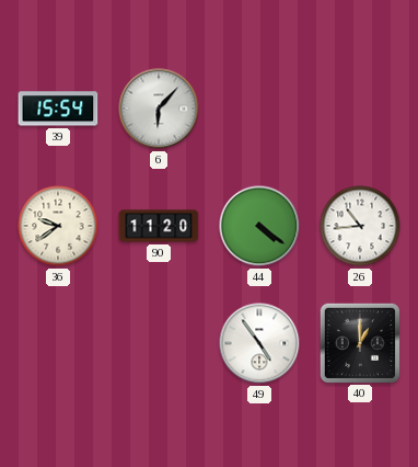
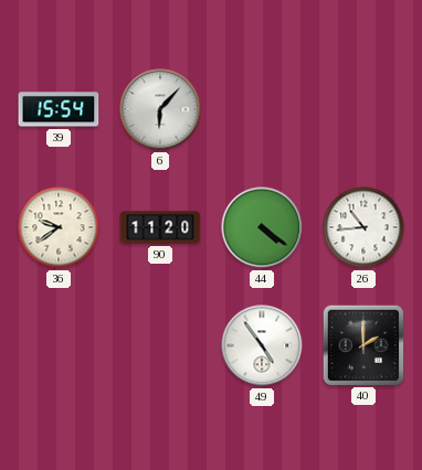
40: 1:00 -> 2:00
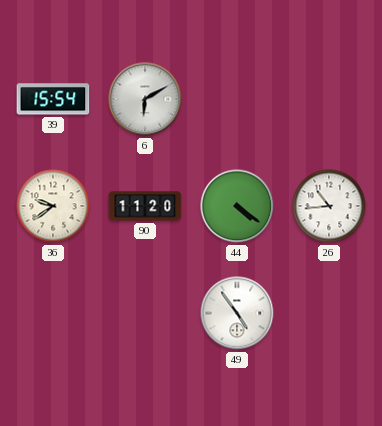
6: 6:07 -> 6:10
40: 2:00 -> none
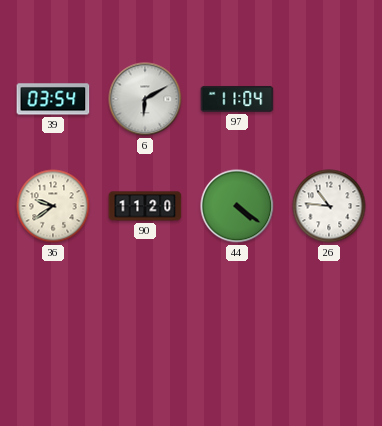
39: 15:54 -> 03:54
97: none -> 11:04
26: 10:44 -> 10:46
49: 4:54 -> none
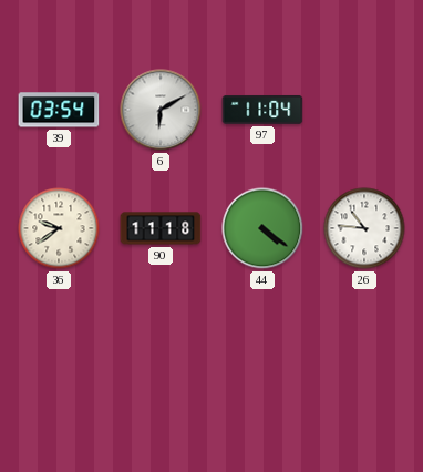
90: 11:20 -> 11:18
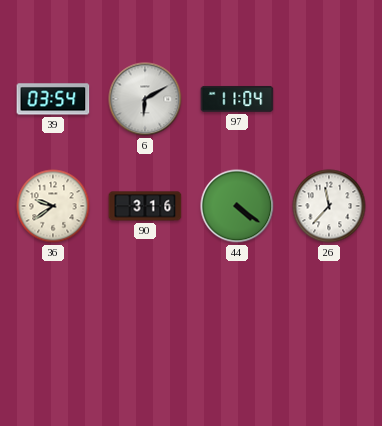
90: 11:18 -> 3:16
26: 10:46 -> 11:37
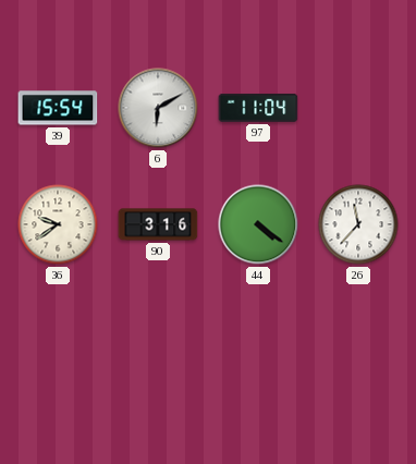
39: 03:54 -> 15:54
